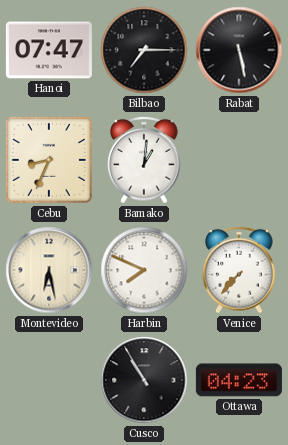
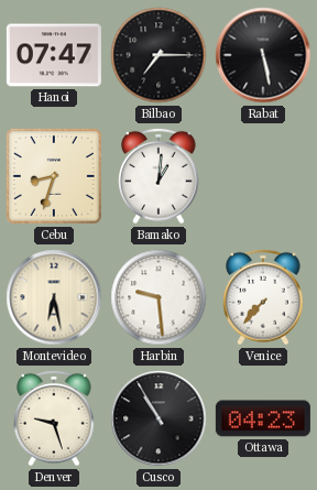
Cebu: 8:34 -> 8:33
Harbin: 7:49 -> 9:29
Denver: none -> 9:27
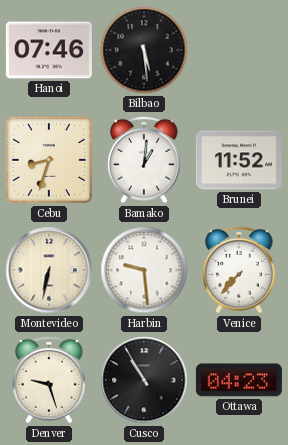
Hanoi: 07:47 -> 07:46
Bilbao: 7:15 -> 5:29
Rabat: 5:28 -> none
Brunei: none -> 11:52
Montevideo: 6:28 -> 6:32
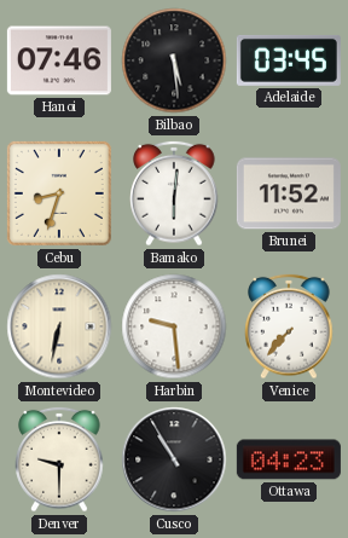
Adelaide: none -> 03:45
Bamako: 1:01 -> 6:01
Denver: 9:27 -> 9:30
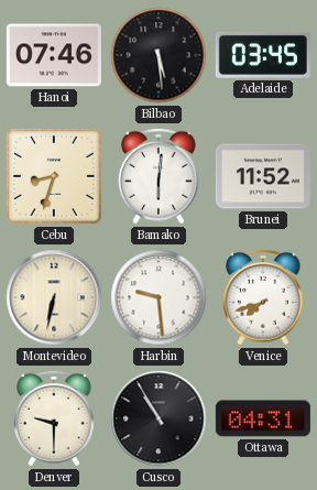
Venice: 7:37 -> 7:42
Ottawa: 04:23 -> 04:31
